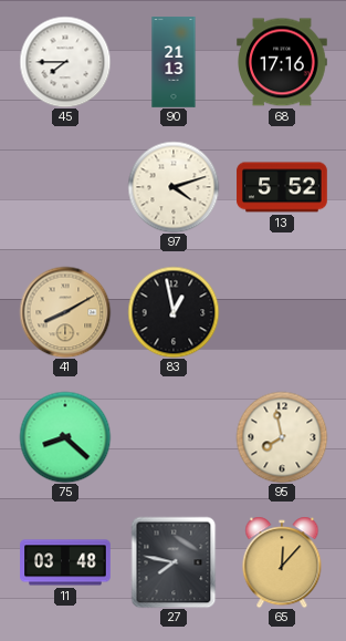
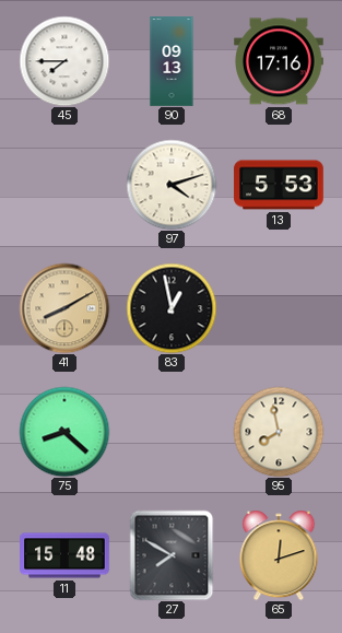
90: 21:13 -> 09:13
13: 5:52 -> 5:53
11: 03:48 -> 15:48
27: 7:47 -> 7:50
65: 12:07 -> 12:12
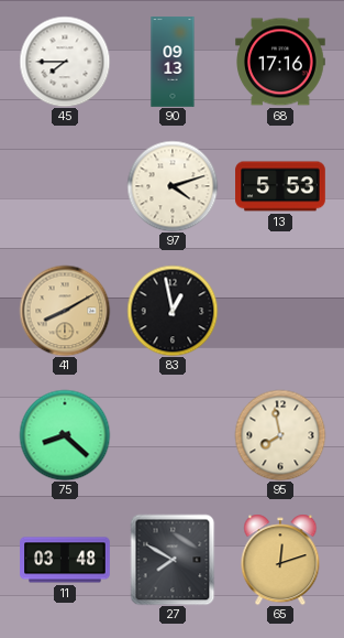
11: 15:48 -> 03:48
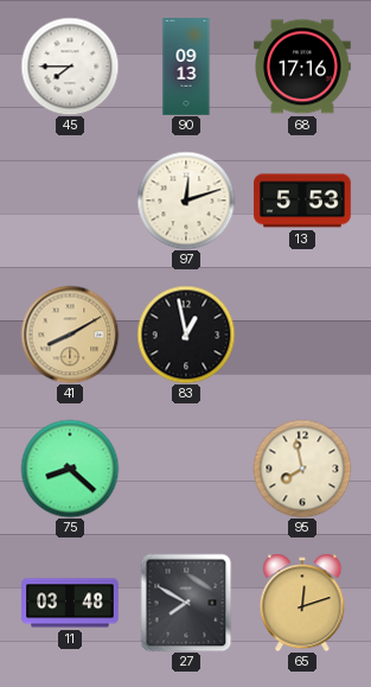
97: 4:12 -> 12:12
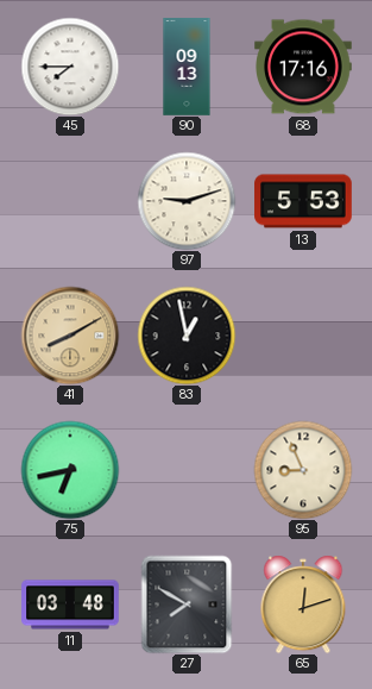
97: 12:12 -> 9:12
75: 8:22 -> 6:43
95: 7:58 -> 8:56
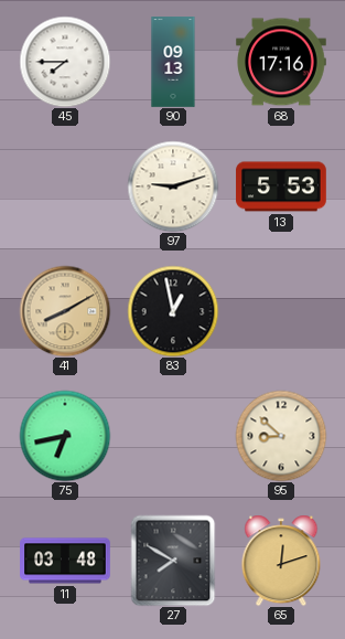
95: 8:56 -> 8:52
